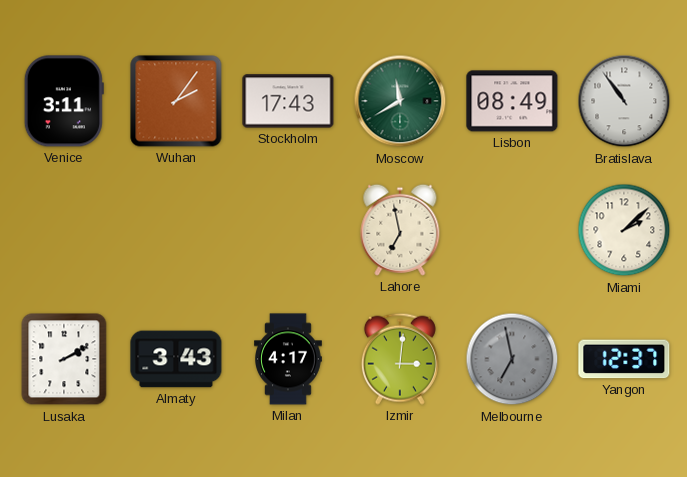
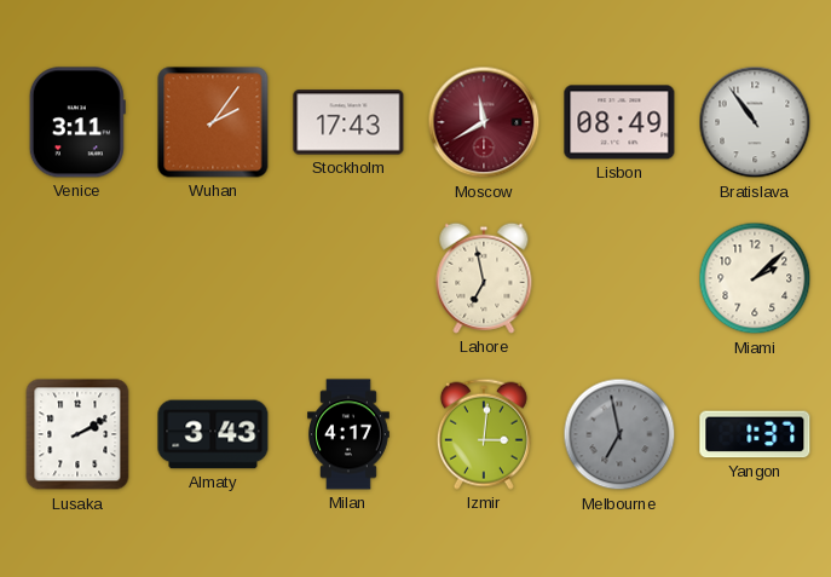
Moscow dial: green -> burgundy
Yangon: 12:37 -> 1:37
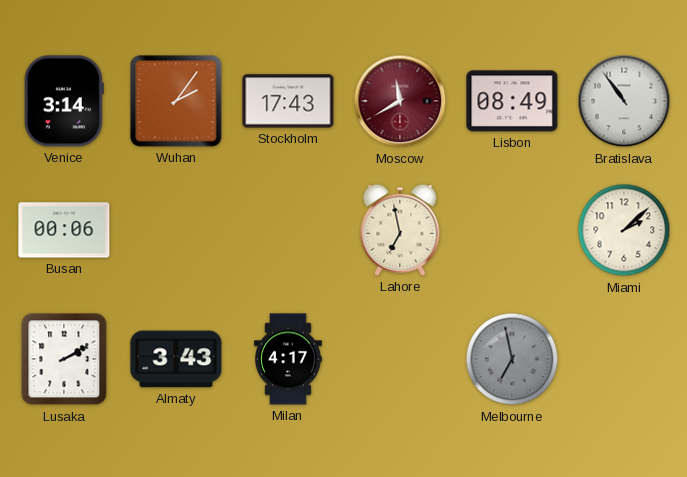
Venice: 3:11 -> 3:14
Busan: none -> 00:06
Izmir: 3:01 -> none
Yangon: 1:37 -> none
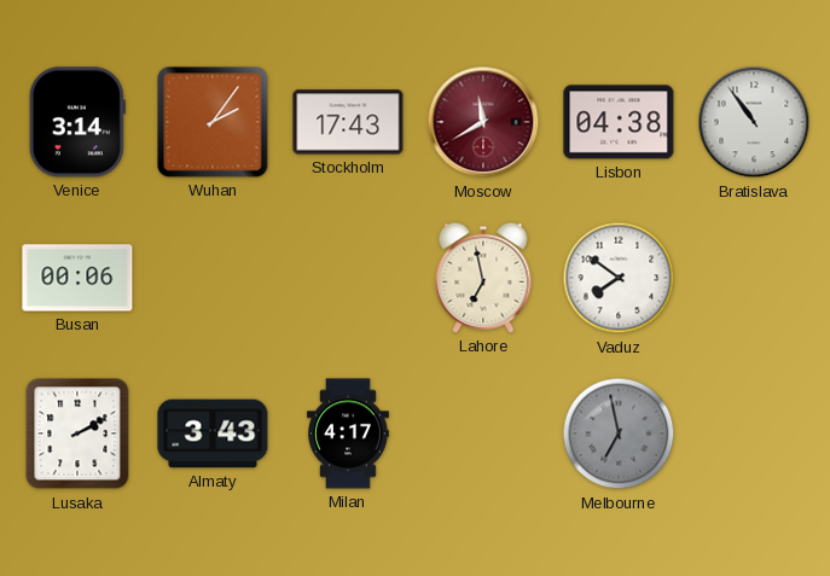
Lisbon: 08:49 -> 04:38
Vaduz: none -> 7:51
Miami: 2:08 -> none
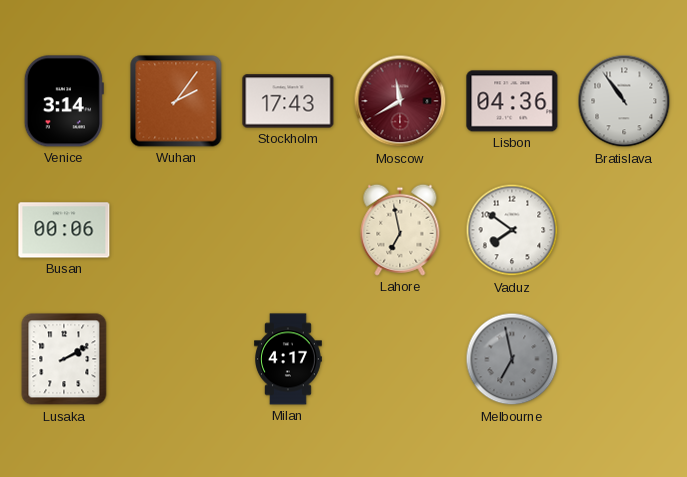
Lisbon: 04:38 -> 04:36
Almaty: 3:43 -> none
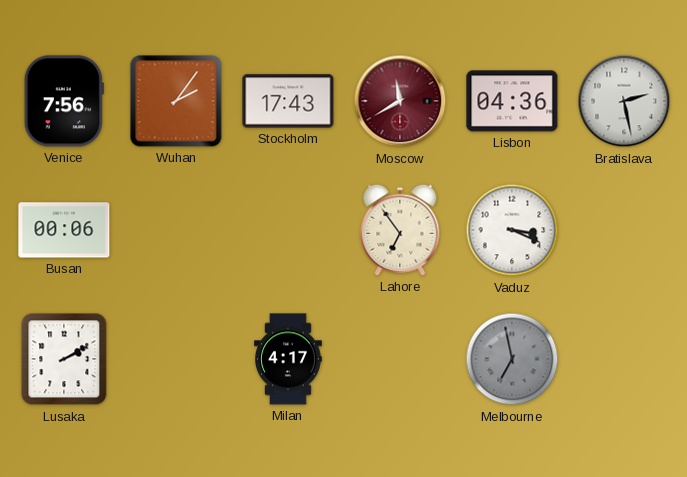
Venice: 3:14 -> 7:56
Bratislava: 10:54 -> 2:28
Lahore: 6:58 -> 6:54
Vaduz: 7:51 -> 3:19
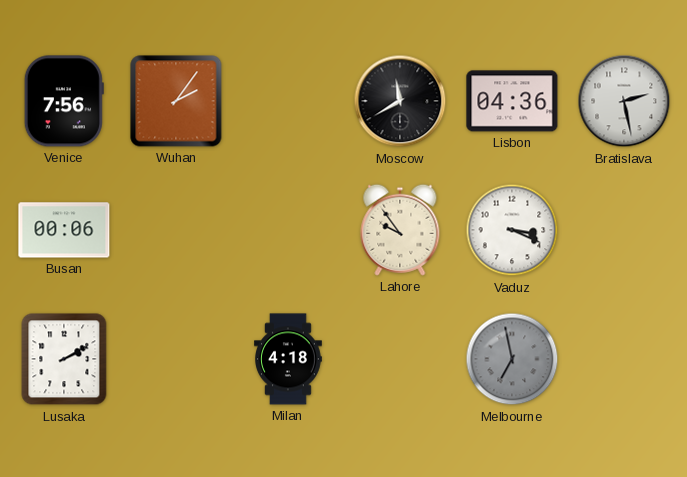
Stockholm: 17:43 -> none
Moscow dial: burgundy -> black
Lahore: 6:54 -> 9:54
Milan: 4:17 -> 4:18
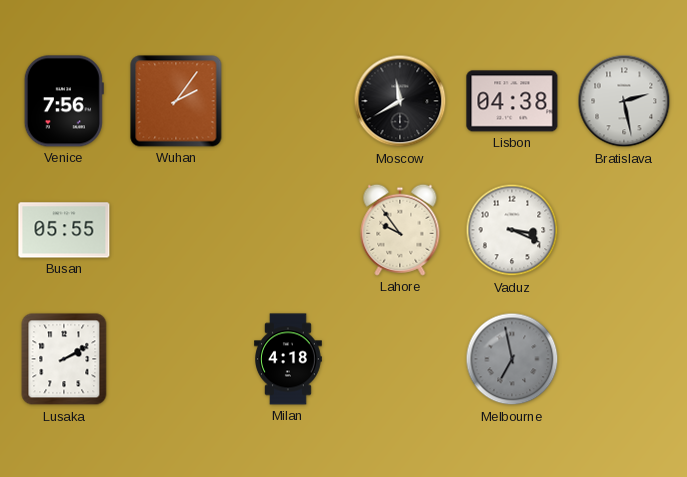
Lisbon: 04:36 -> 04:38
Busan: 00:06 -> 05:55
